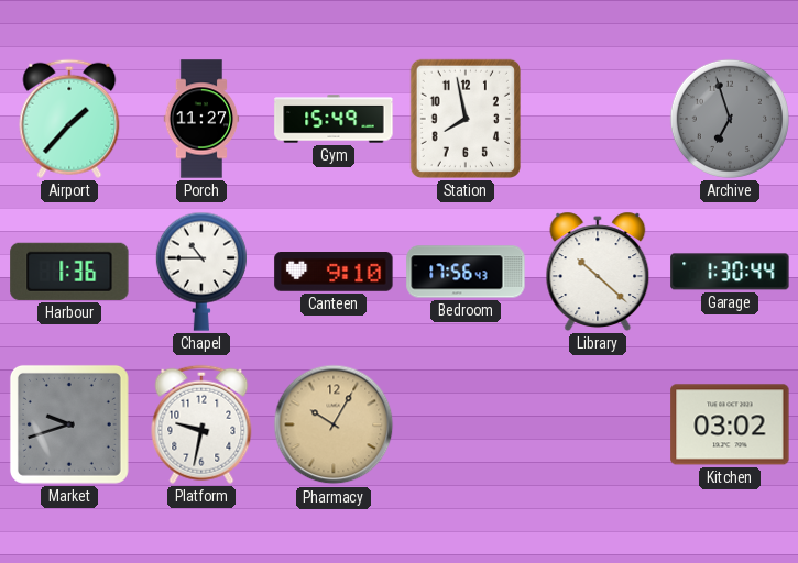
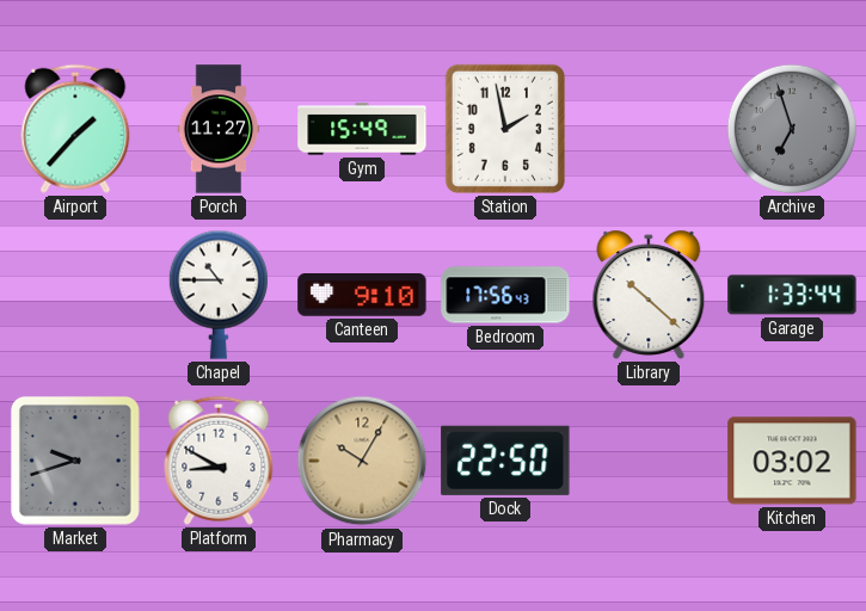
Station: 7:58 -> 1:58
Harbour: 1:36 -> none
Garage: 1:30 -> 1:33
Platform: 9:32 -> 8:50
Dock: none -> 22:50
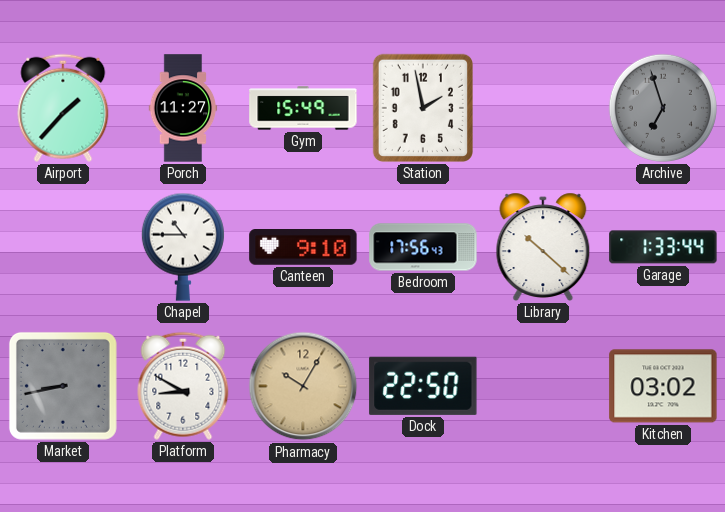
Market: 9:42 -> 8:43
